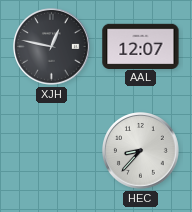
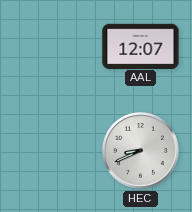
XJH: 12:47 -> none
HEC: 8:37 -> 8:41
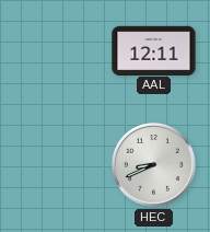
AAL: 12:07 -> 12:11
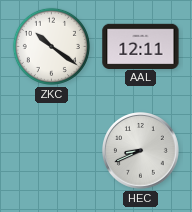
ZKC: none -> 10:21
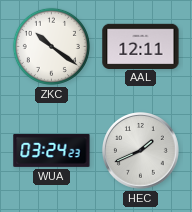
WUA: none -> 03:24
HEC: 8:41 -> 1:41
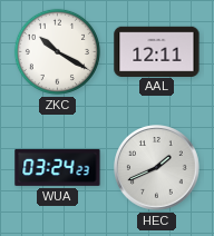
ZKC: 10:21 -> 10:20
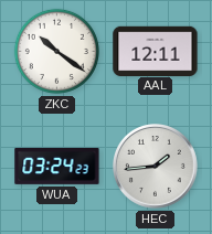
ZKC: 10:20 -> 10:21
HEC: 1:41 -> 1:44
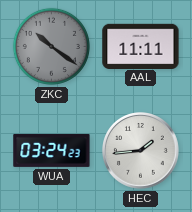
ZKC dial: white -> grey
AAL: 12:11 -> 11:11
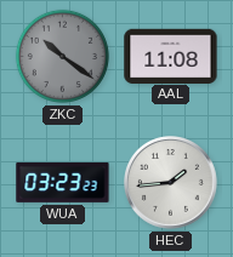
AAL: 11:11 -> 11:08
WUA: 03:24 -> 03:23
